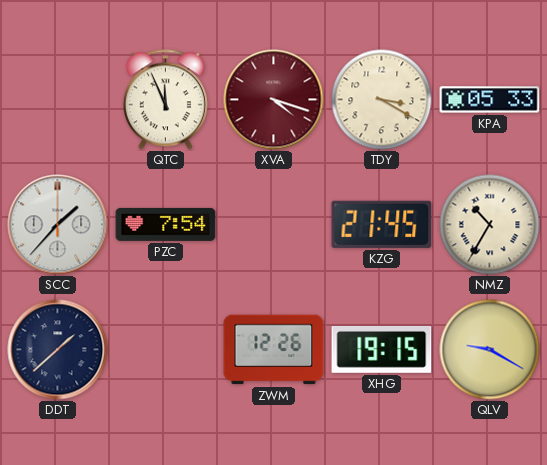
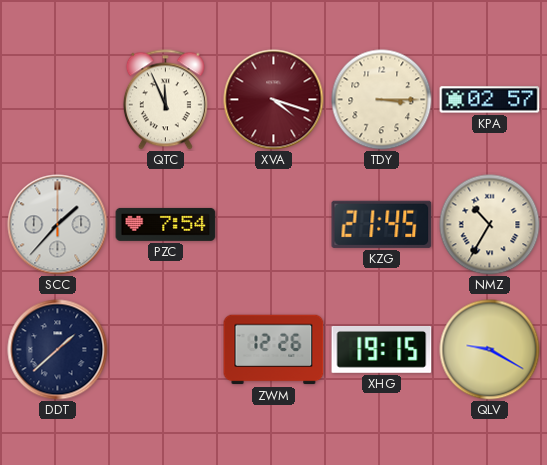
TDY: 3:20 -> 3:15
KPA: 05:33 -> 02:57
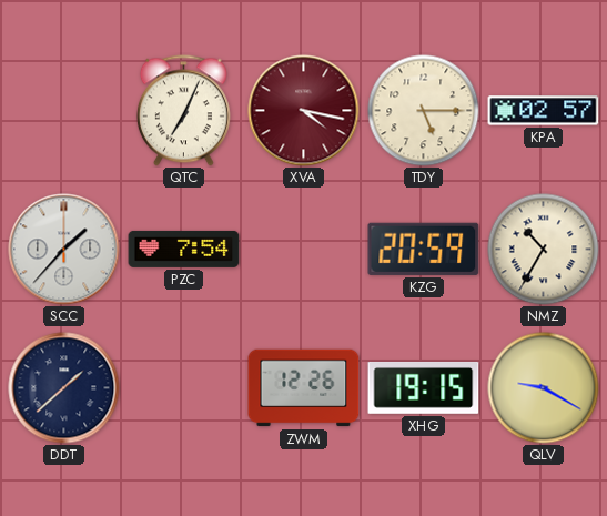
QTC: 11:56 -> 7:04
XVA: 4:18 -> 4:17
TDY: 3:15 -> 5:15
KZG: 21:45 -> 20:59
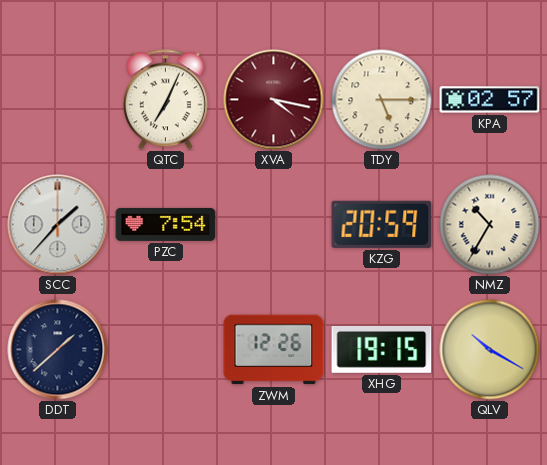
QLV: 9:20 -> 10:20
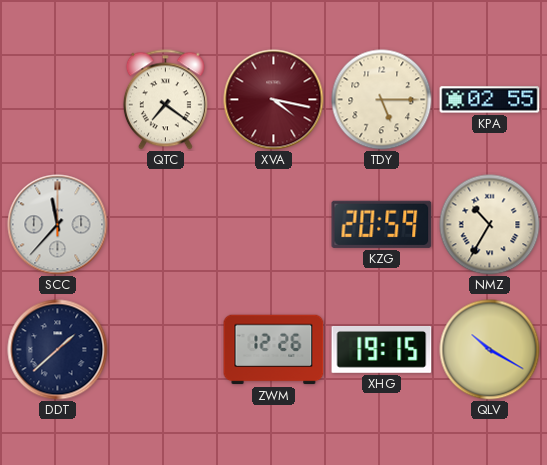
QTC: 7:04 -> 7:21
KPA: 02:57 -> 02:55
SCC: 1:37 -> 11:37
PZC: 7:54 -> none
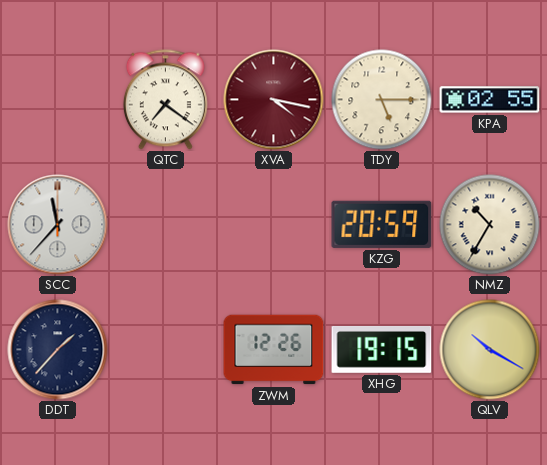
DDT: 1:38 -> 1:37
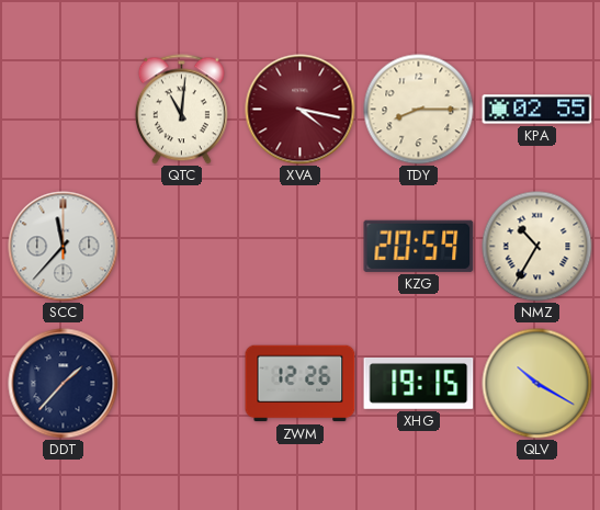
QTC: 7:21 -> 11:01
TDY: 5:15 -> 8:15
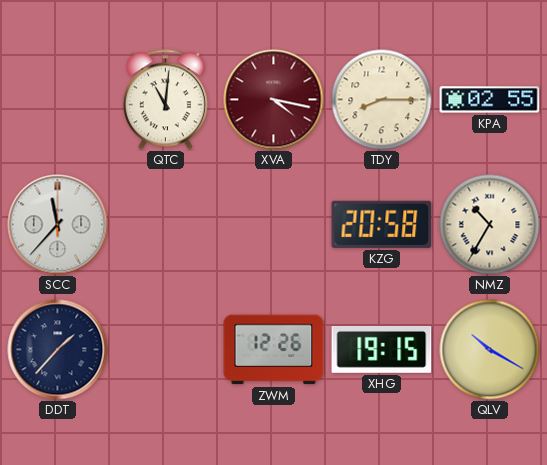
KZG: 20:59 -> 20:58
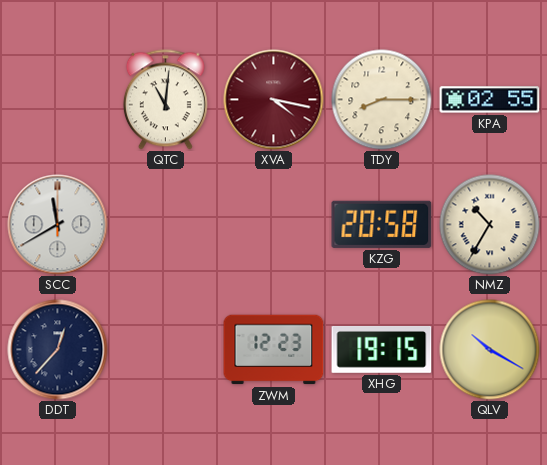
SCC: 11:37 -> 11:40
DDT: 1:37 -> 12:37
ZWM: 12:26 -> 12:23
